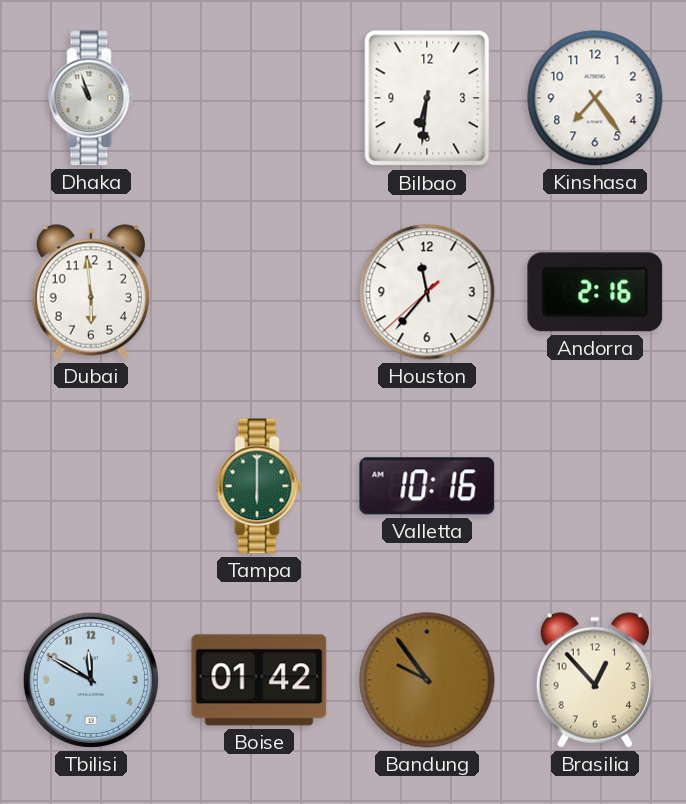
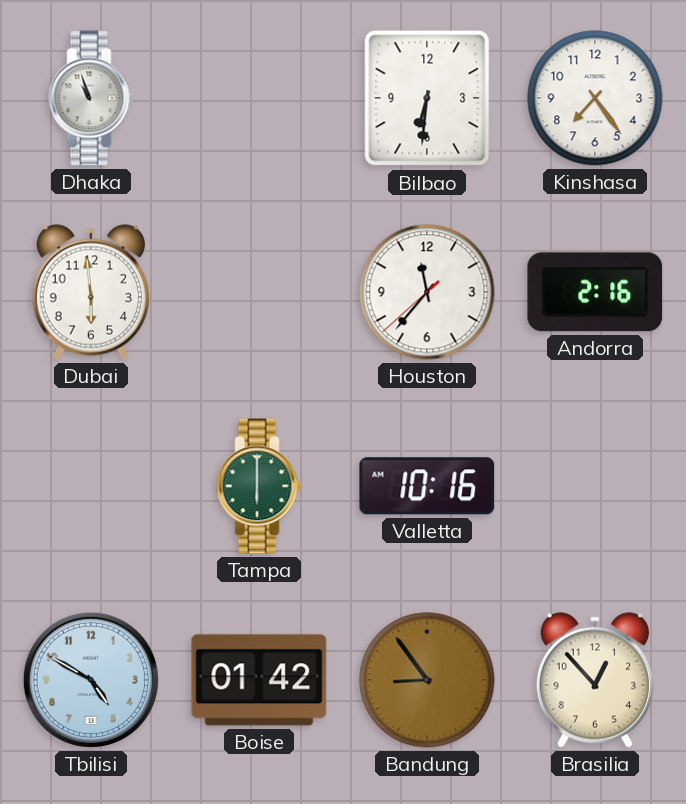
Tbilisi: 11:50 -> 4:50
Bandung: 9:54 -> 8:54
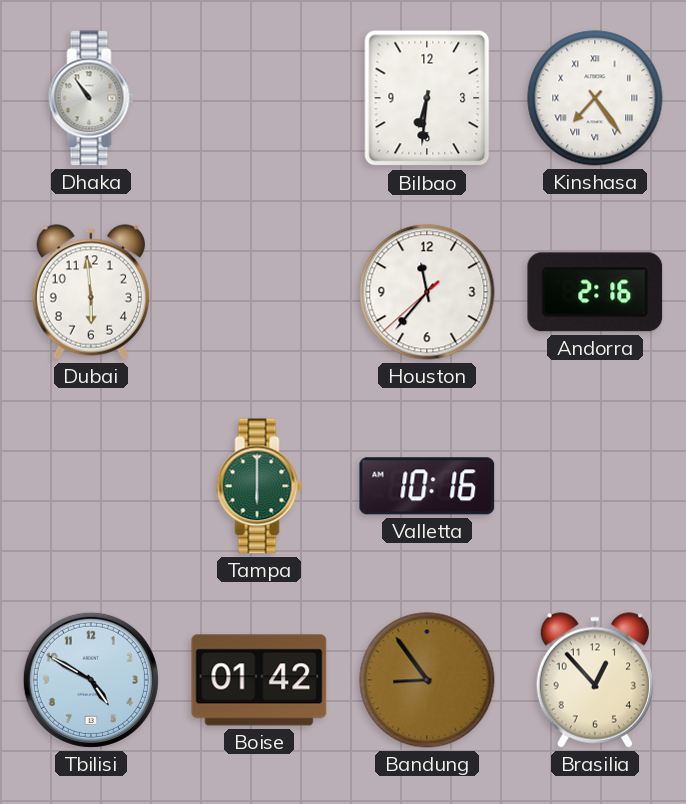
Dhaka: 10:57 -> 10:54
Kinshasa numerals: Arabic -> Roman
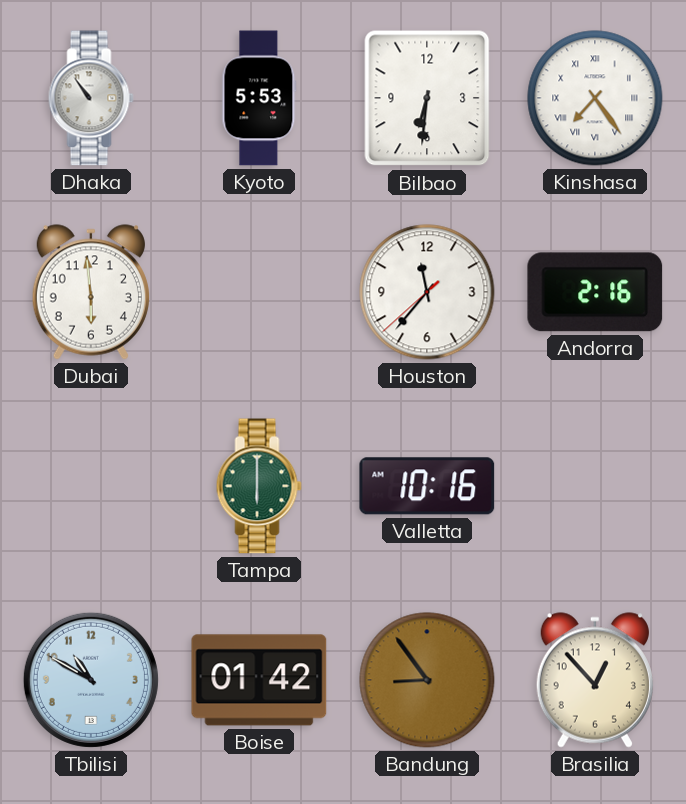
Kyoto: none -> 5:53
Tbilisi: 4:50 -> 10:50
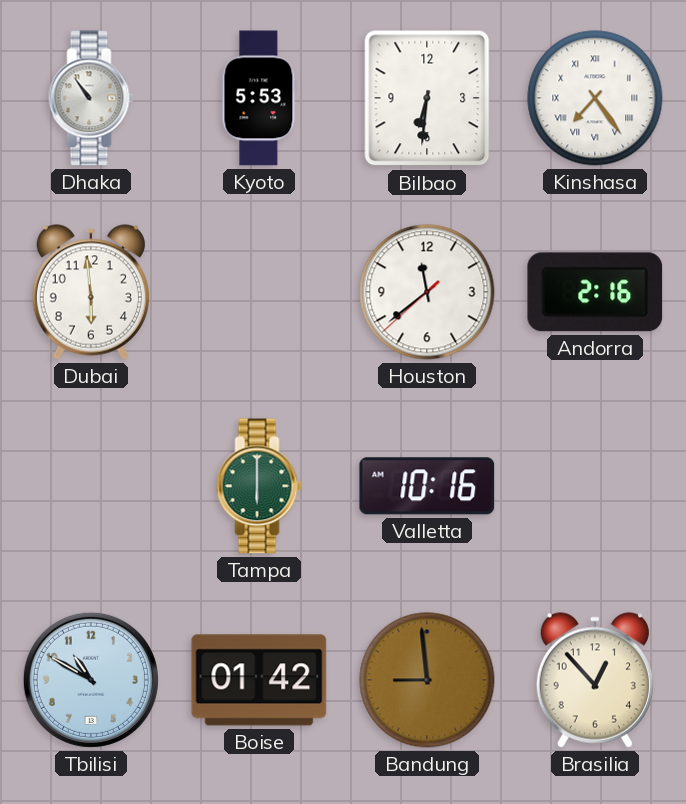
Houston: 11:36 -> 11:38
Bandung: 8:54 -> 8:59
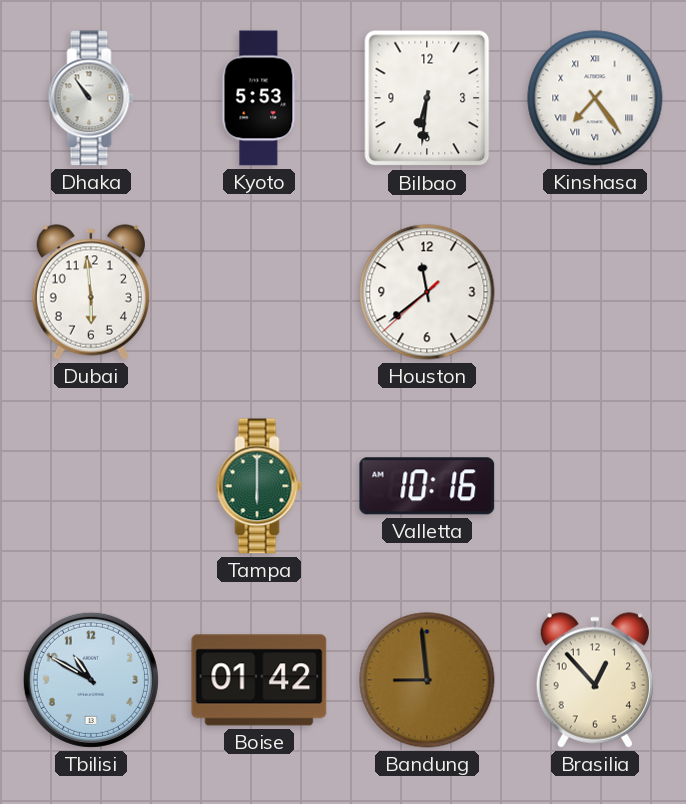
Andorra: 2:16 -> none
